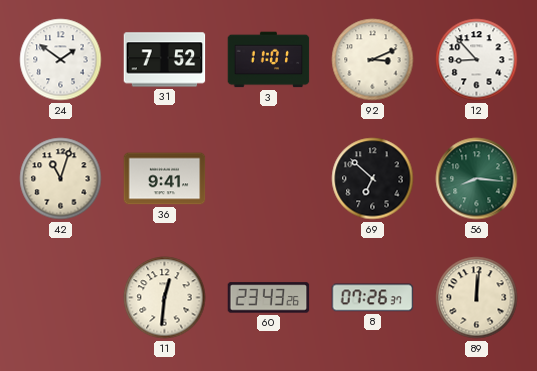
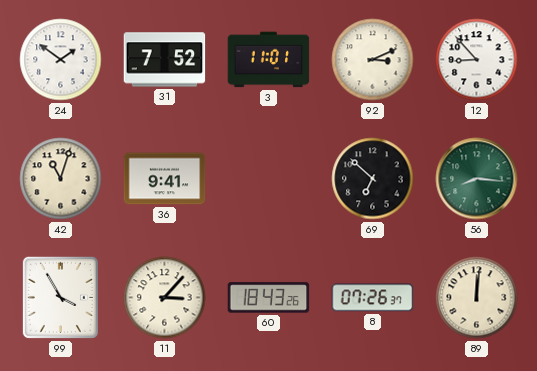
99: none -> 3:55
11: 12:31 -> 3:07
60: 23:43 -> 18:43
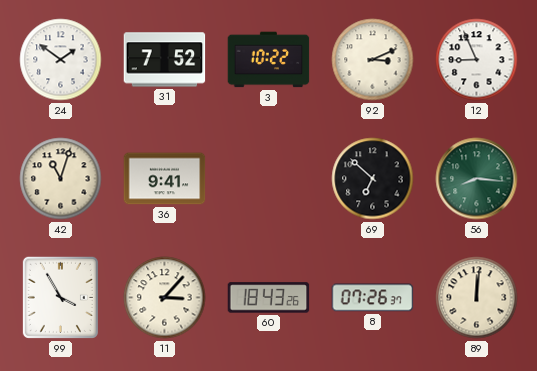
3: 11:01 -> 10:22
12: 8:53 -> 8:56
